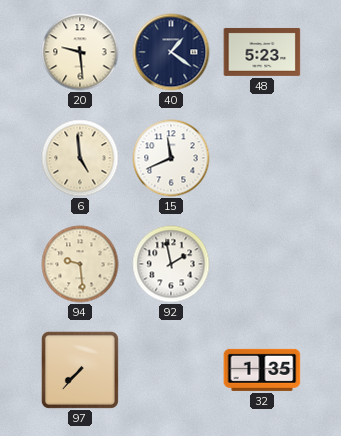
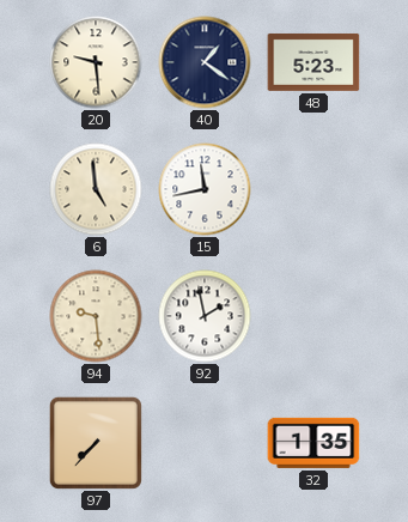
15: 11:41 -> 11:43
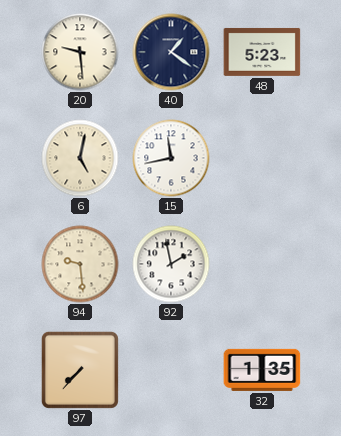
6: 4:59 -> 5:02
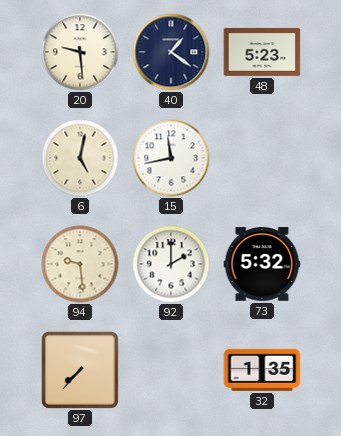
92: 1:58 -> 2:00
73: none -> 5:32
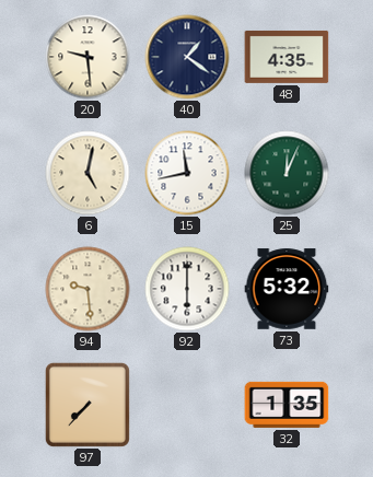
48: 5:23 -> 4:35
25: none -> 12:04
92: 2:00 -> 6:00
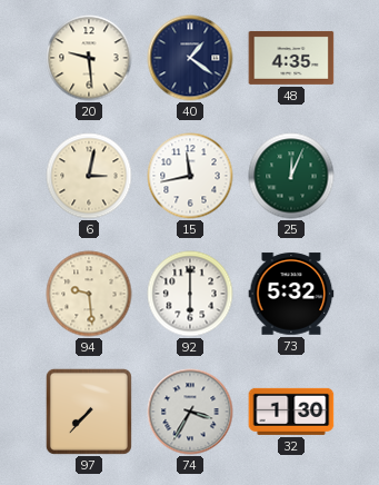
6: 5:02 -> 3:02
74: none -> 3:35
32: 1:35 -> 1:30
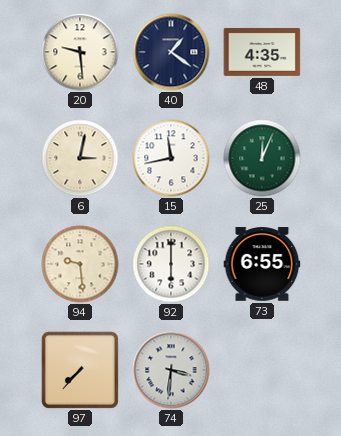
73: 5:32 -> 6:55
74: 3:35 -> 3:31
32: 1:30 -> none
